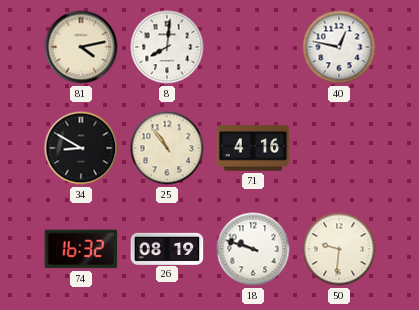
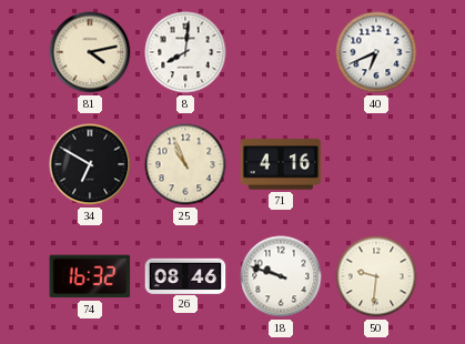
40: 12:47 -> 6:41
34: 8:50 -> 6:50
25: 10:54 -> 10:56
26: 08:19 -> 08:46
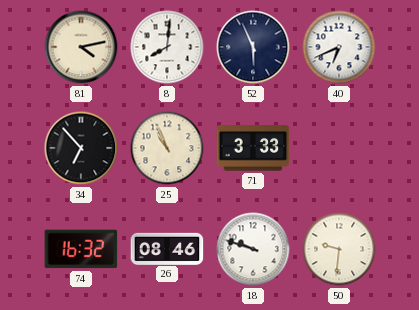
52: none -> 5:56
34: 6:50 -> 6:53
71: 4:16 -> 3:33
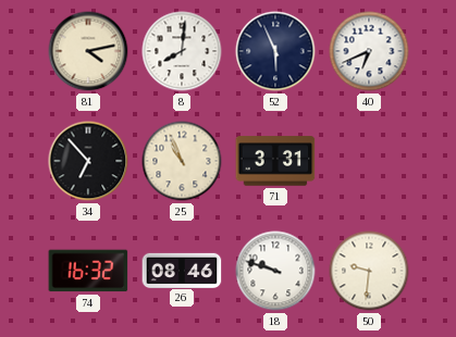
71: 3:33 -> 3:31
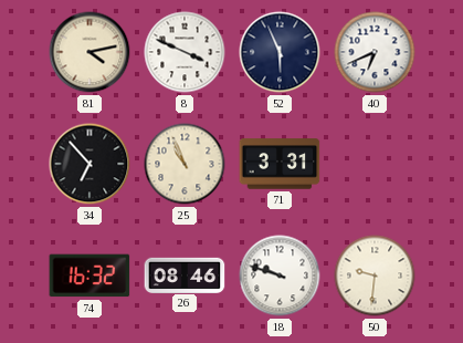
8: 8:01 -> 3:49
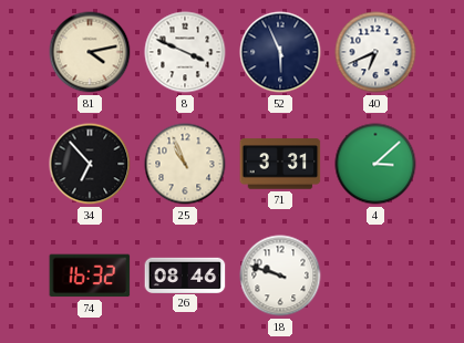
4: none -> 3:08
50: 9:31 -> none
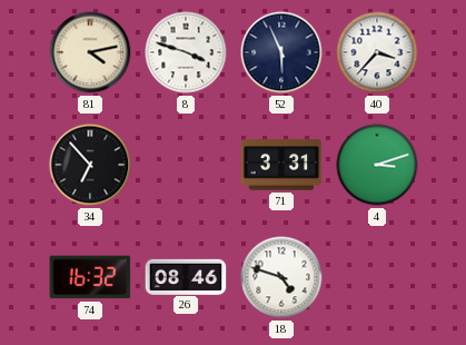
8: 3:49 -> 3:48
40: 6:41 -> 3:37
25: 10:56 -> none
4: 3:08 -> 3:12
18: 9:48 -> 4:48
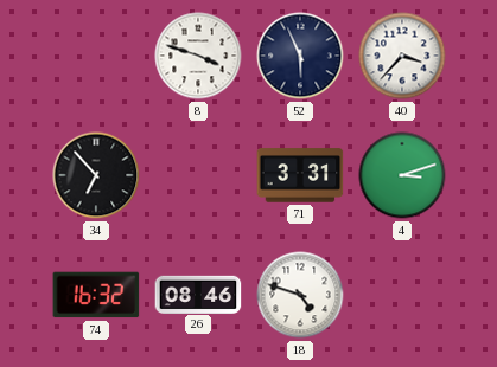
81: 4:13 -> none
